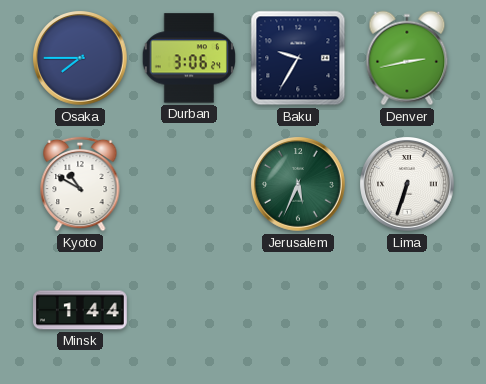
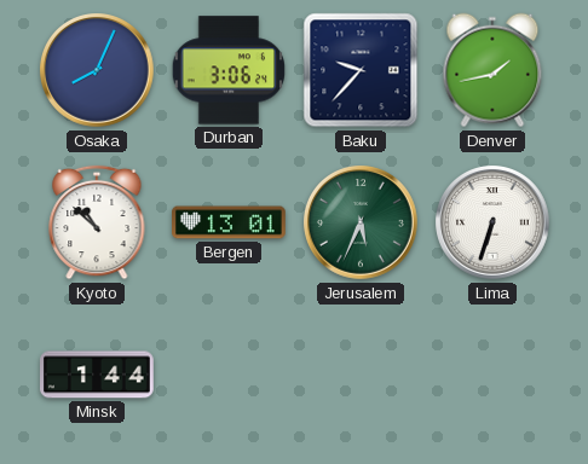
Osaka: 7:45 -> 8:04
Baku: 9:35 -> 9:37
Denver: 2:43 -> 1:43
Kyoto: 10:50 -> 10:52
Bergen: none -> 13:01
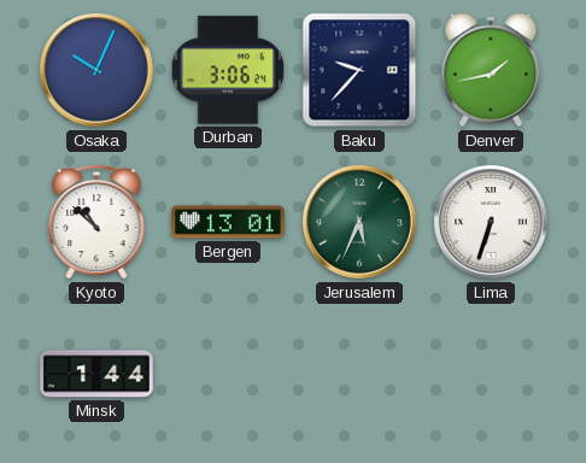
Osaka: 8:04 -> 10:04
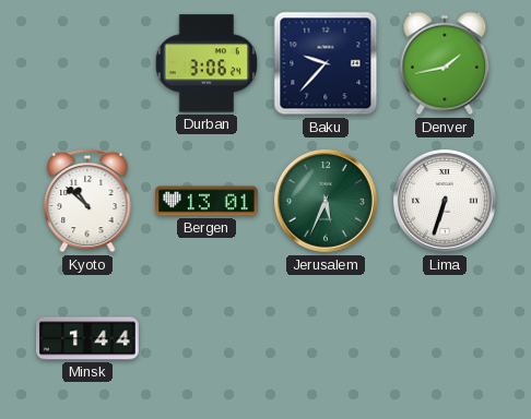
Osaka: 10:04 -> none
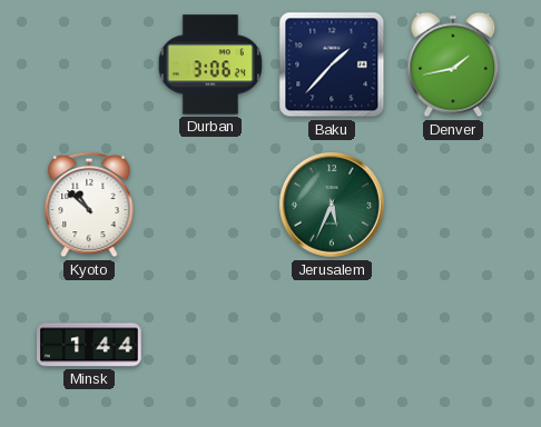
Baku: 9:37 -> 1:37
Bergen: 13:01 -> none
Lima: 6:33 -> none
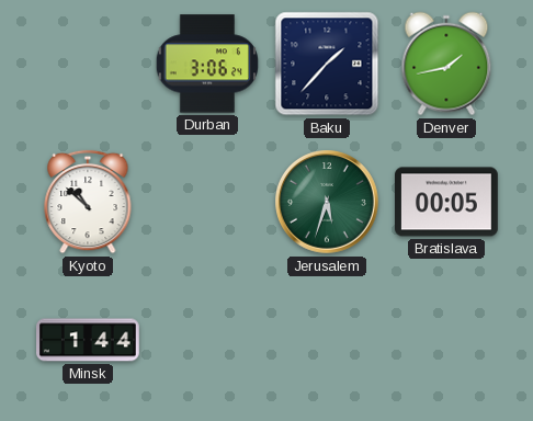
Jerusalem: 5:34 -> 5:33
Bratislava: none -> 00:05
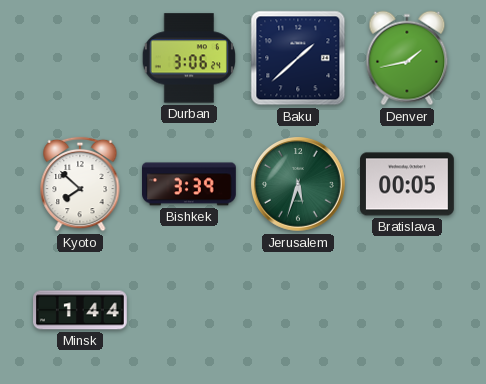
Baku: 1:37 -> 1:38
Kyoto: 10:52 -> 7:52
Bishkek: none -> 3:39
